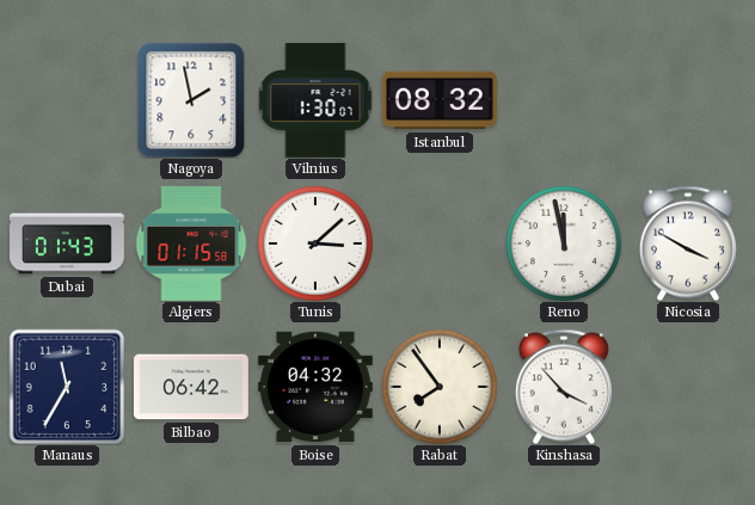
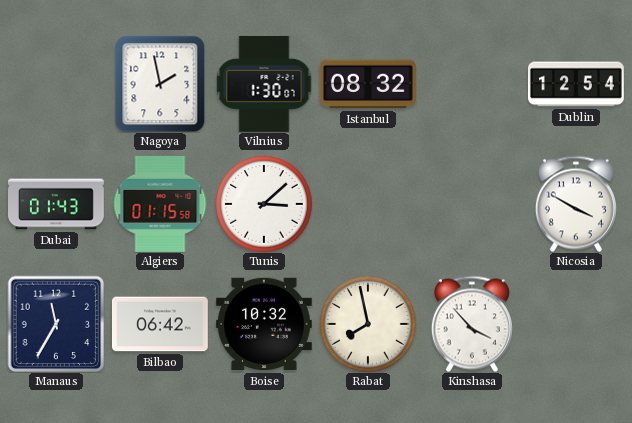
Dublin: none -> 12:54
Reno: 11:58 -> none
Boise: 04:32 -> 10:32
Rabat: 7:54 -> 7:58
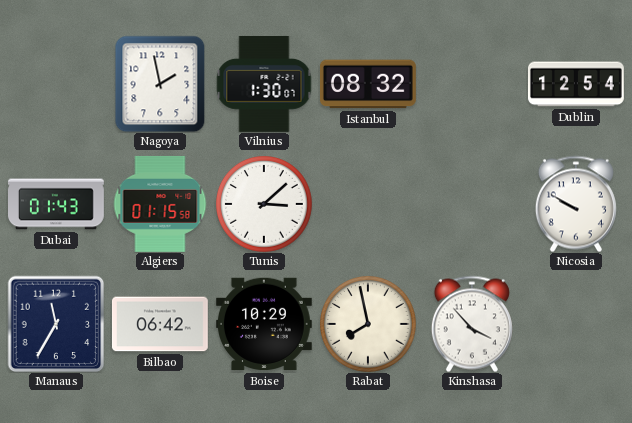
Nicosia: 3:50 -> 9:50
Boise: 10:32 -> 10:29
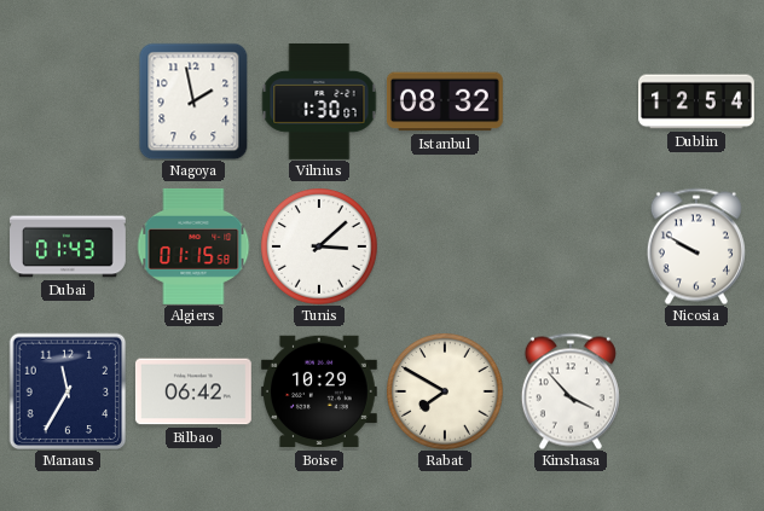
Rabat: 7:58 -> 7:50
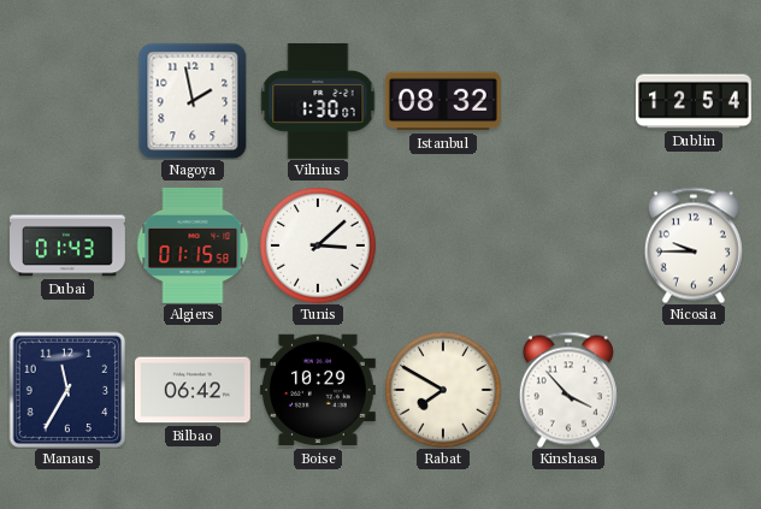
Nicosia: 9:50 -> 9:45
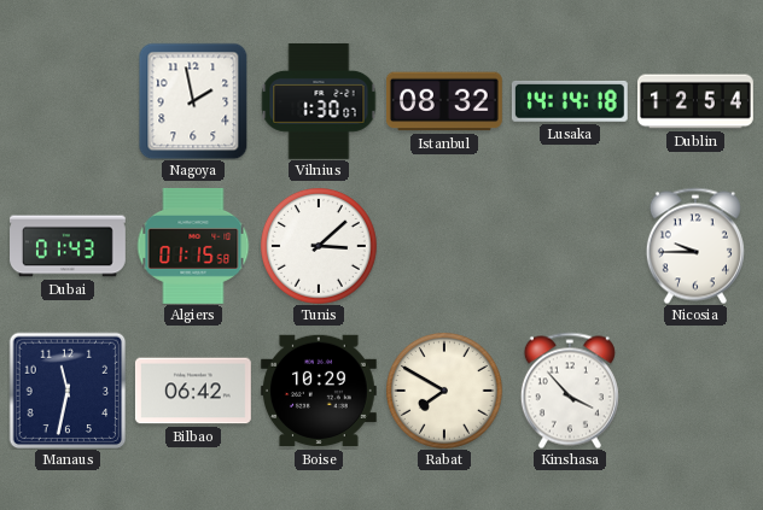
Lusaka: none -> 14:14
Manaus: 11:35 -> 11:32
